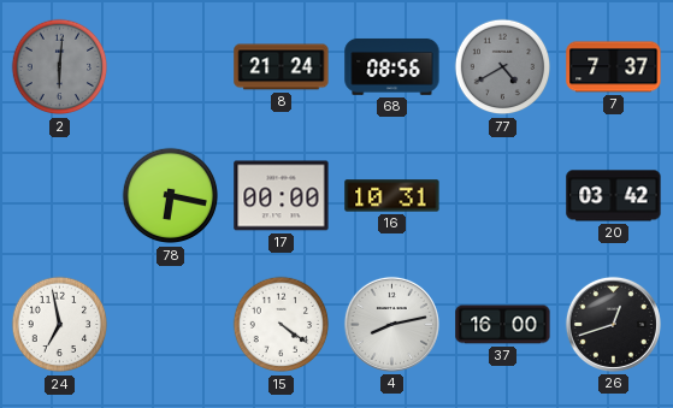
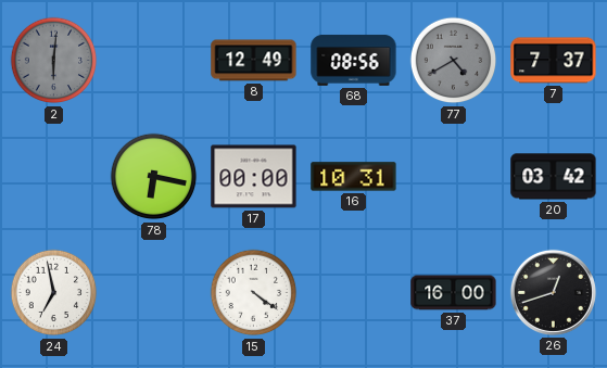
8: 21:24 -> 12:49
4: 8:13 -> none
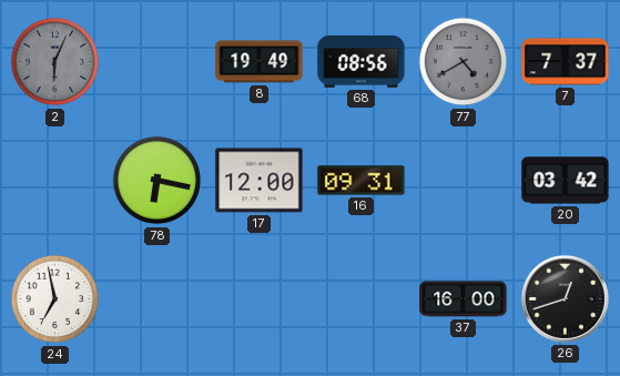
2: 6:01 -> 6:04
8: 12:49 -> 19:49
17: 00:00 -> 12:00
16: 10:31 -> 09:31
15: 4:21 -> none
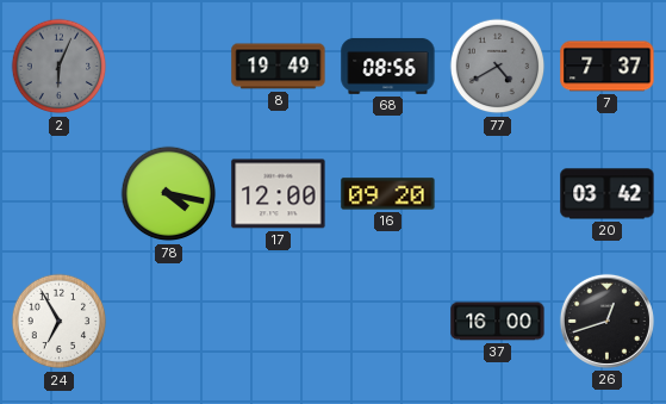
78: 6:17 -> 4:17
16: 09:31 -> 09:20
24: 6:58 -> 6:55
